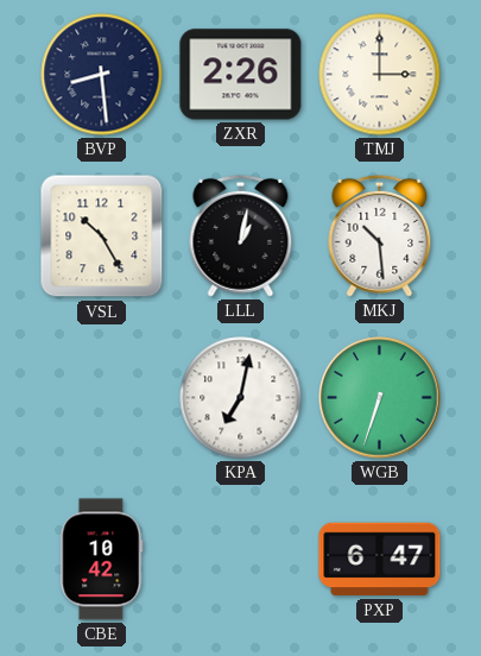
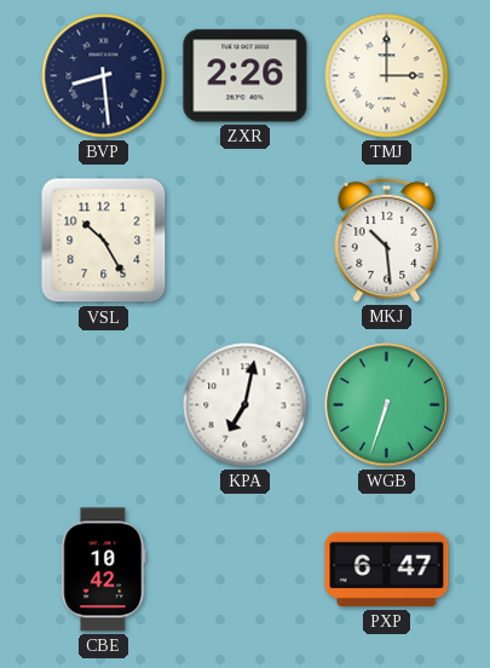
LLL: 1:02 -> none
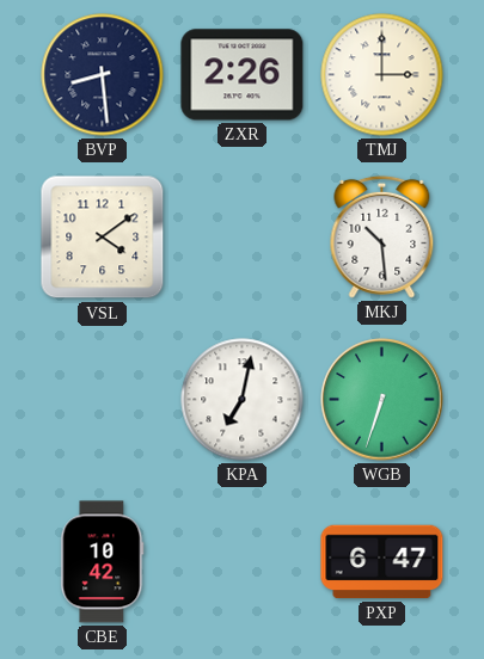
VSL: 10:25 -> 4:09
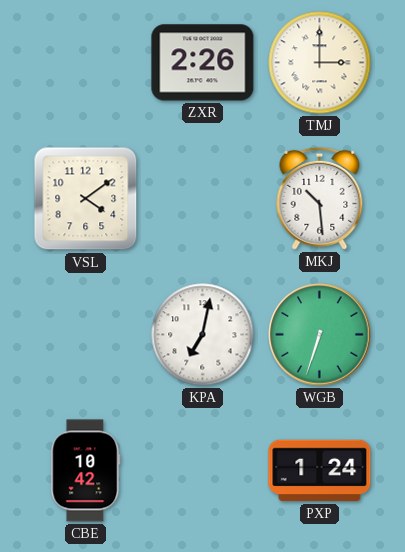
BVP: 8:29 -> none
PXP: 6:47 -> 1:24
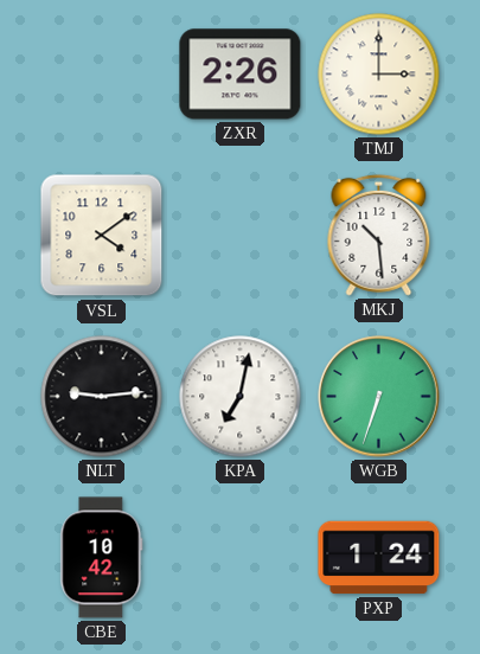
NLT: none -> 9:14
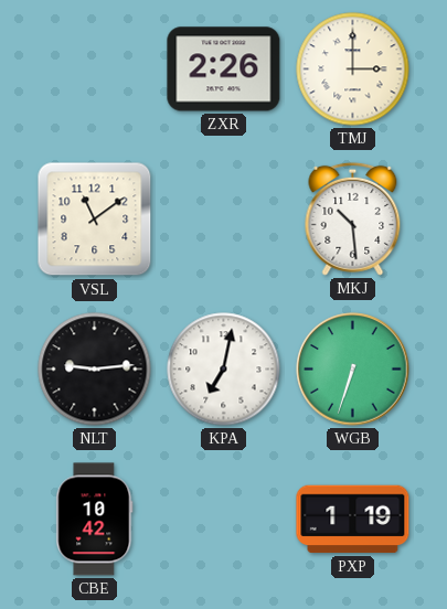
VSL: 4:09 -> 11:09
PXP: 1:24 -> 1:19
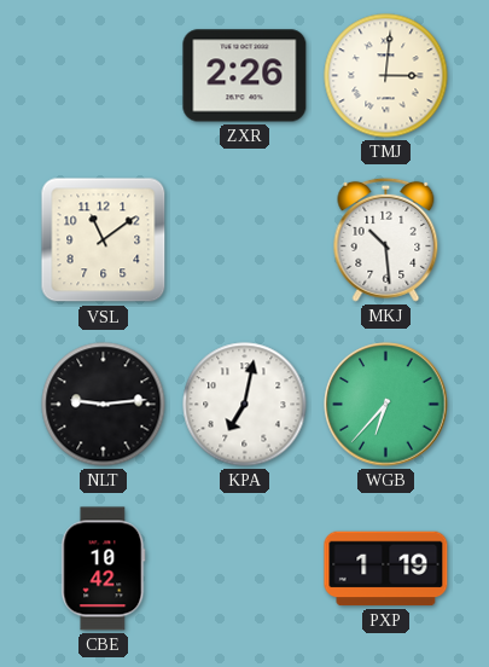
TMJ: 3:00 -> 3:01
WGB: 6:33 -> 6:37
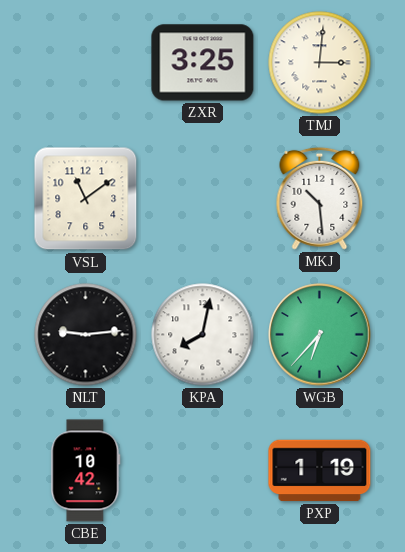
ZXR: 2:26 -> 3:25
KPA: 7:02 -> 8:02
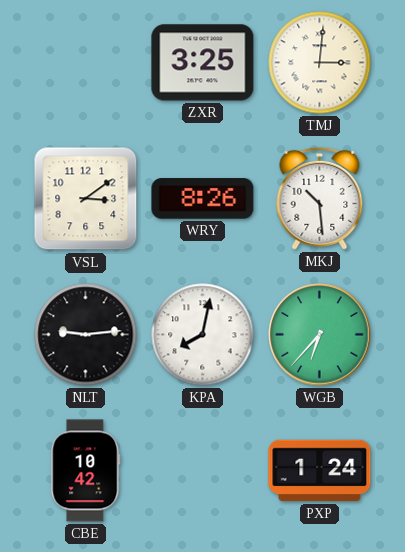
VSL: 11:09 -> 3:09
WRY: none -> 8:26
PXP: 1:19 -> 1:24
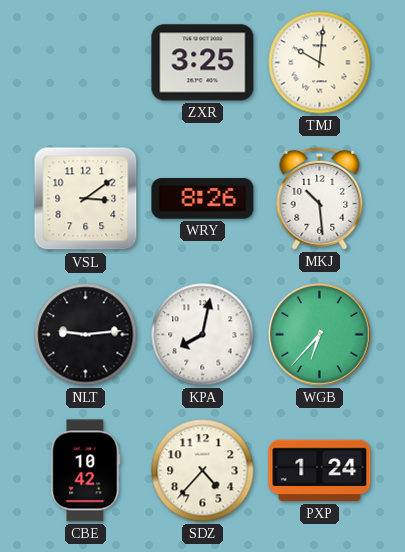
TMJ: 3:01 -> 10:01
SDZ: none -> 4:37
